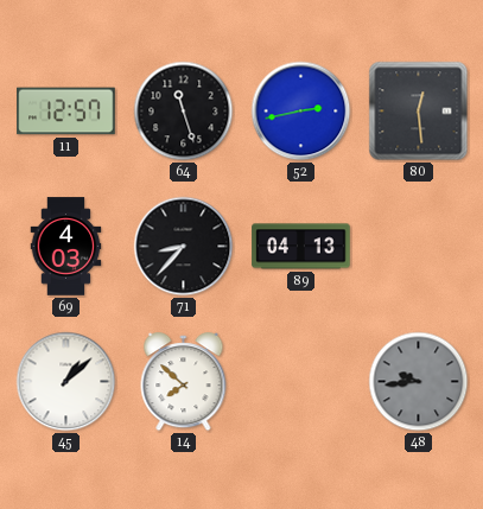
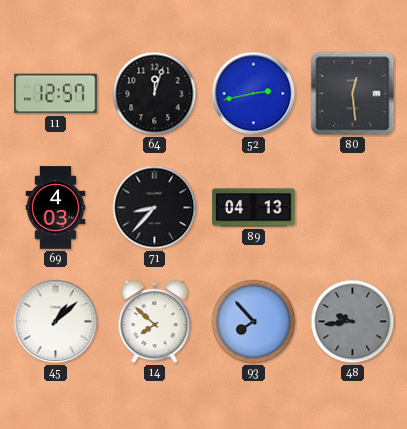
64: 11:27 -> 12:03
93: none -> 7:53
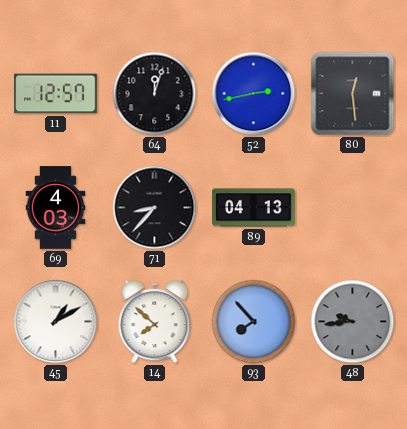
45: 1:08 -> 1:10
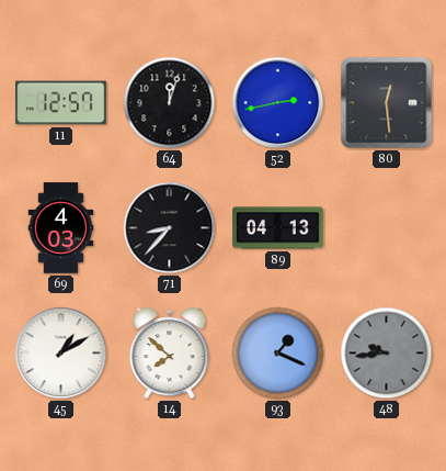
93: 7:53 -> 1:19
